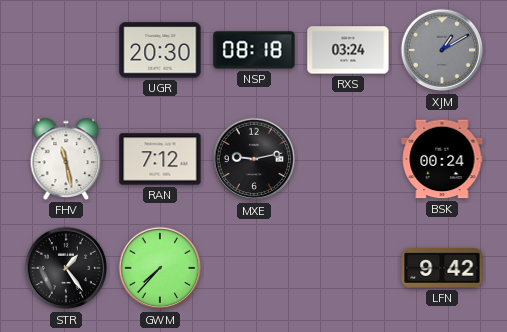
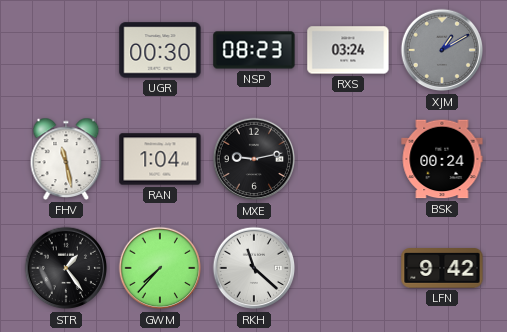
UGR: 20:30 -> 00:30
NSP: 08:18 -> 08:23
RAN: 7:12 -> 1:04
RKH: none -> 11:22
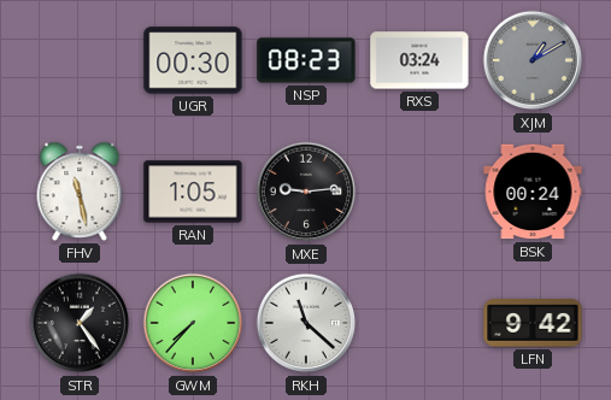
RAN: 1:04 -> 1:05
MXE: 9:13 -> 9:14
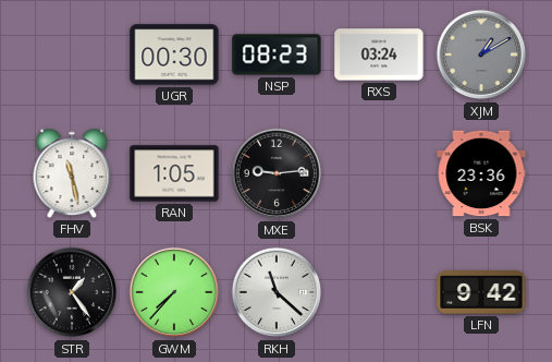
BSK: 00:24 -> 23:36
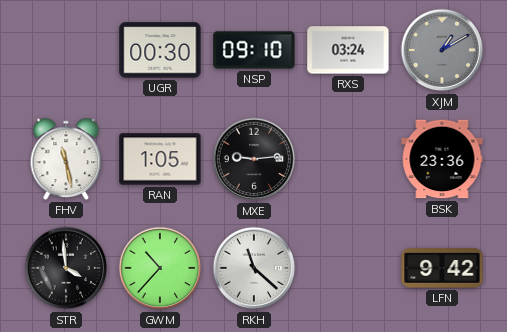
NSP: 08:23 -> 09:10
STR: 1:24 -> 3:59
GWM: 7:37 -> 10:37
